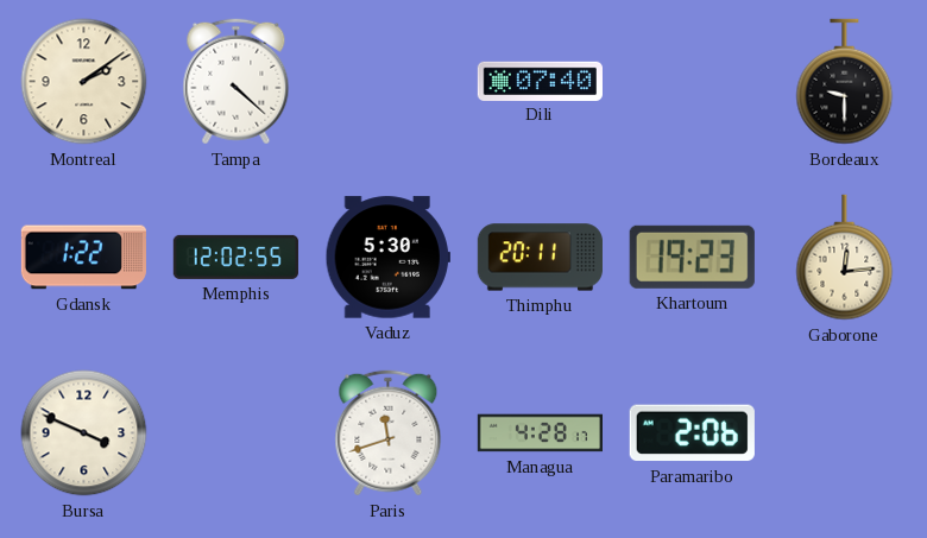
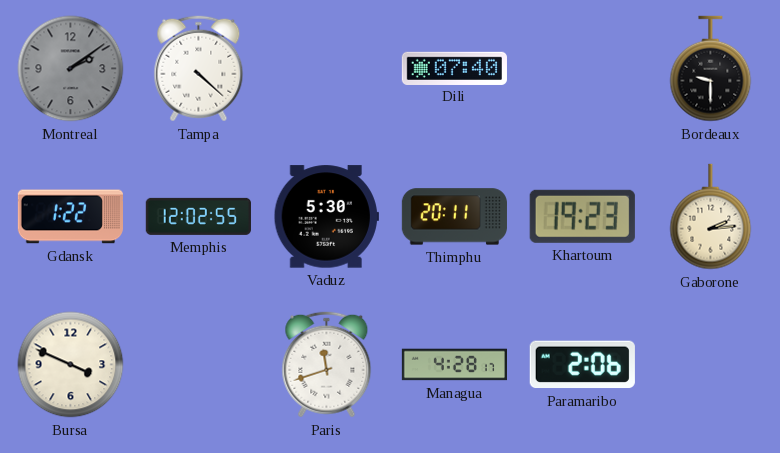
Montreal dial: cream -> grey
Gaborone: 12:14 -> 2:14
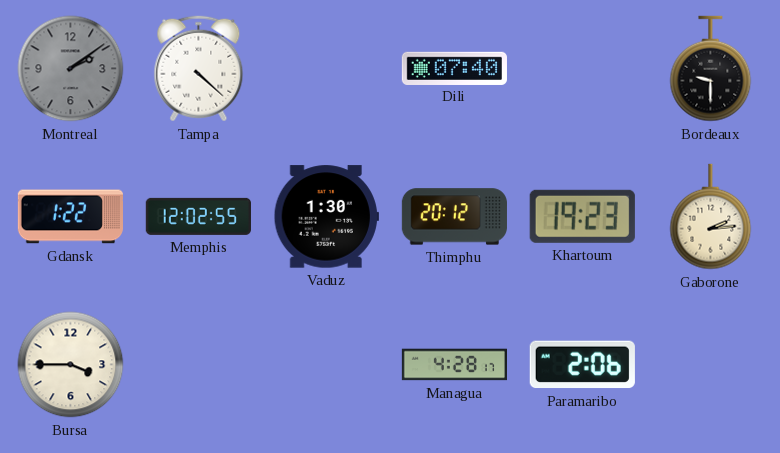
Vaduz: 5:30 -> 1:30
Thimphu: 20:11 -> 20:12
Bursa: 3:49 -> 3:45
Paris: 11:42 -> none
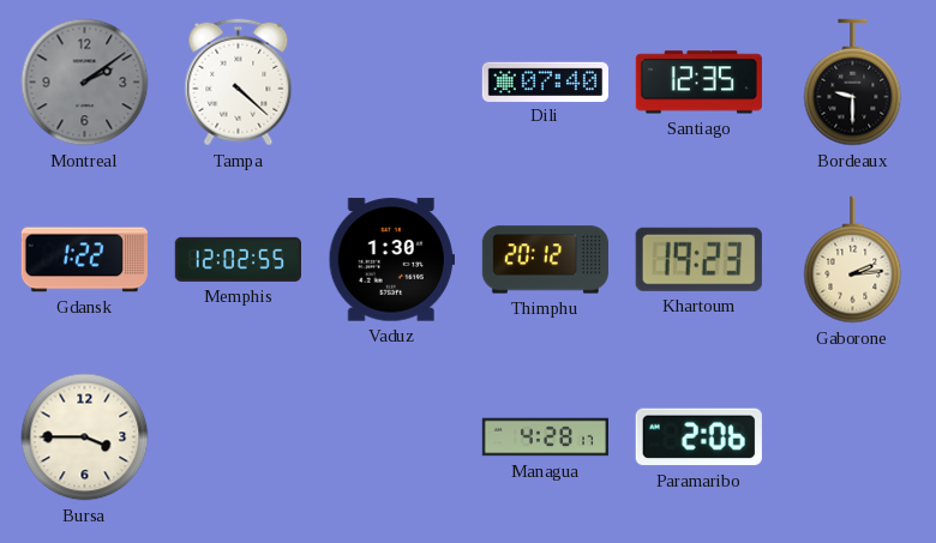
Santiago: none -> 12:35
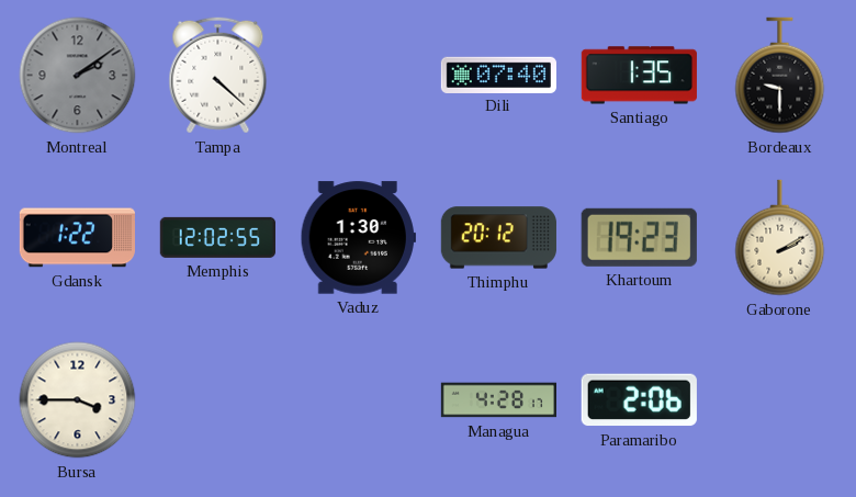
Santiago: 12:35 -> 1:35
Gaborone: 2:14 -> 2:10
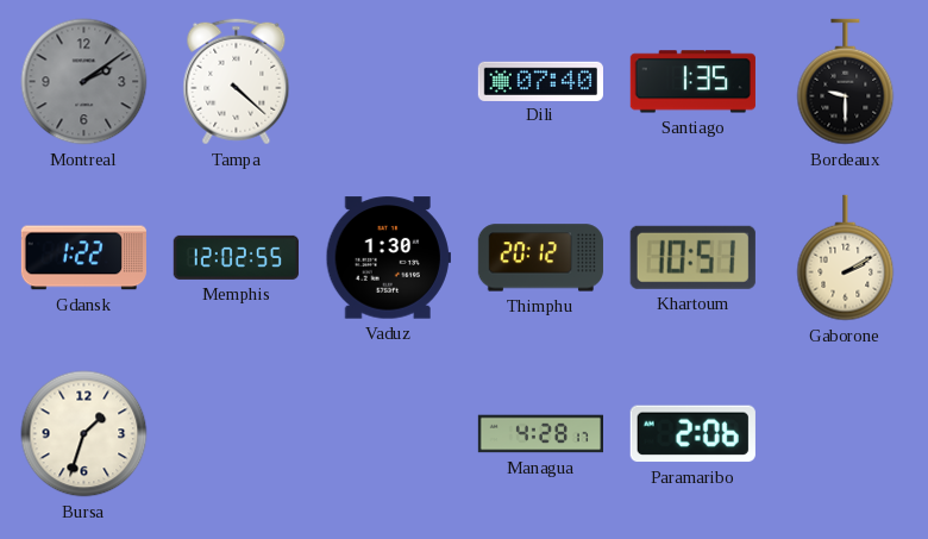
Khartoum: 19:23 -> 10:51
Bursa: 3:45 -> 1:33
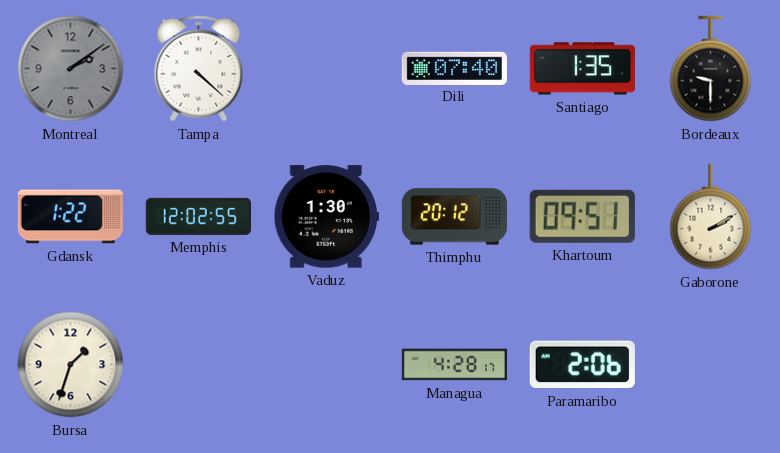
Khartoum: 10:51 -> 09:51
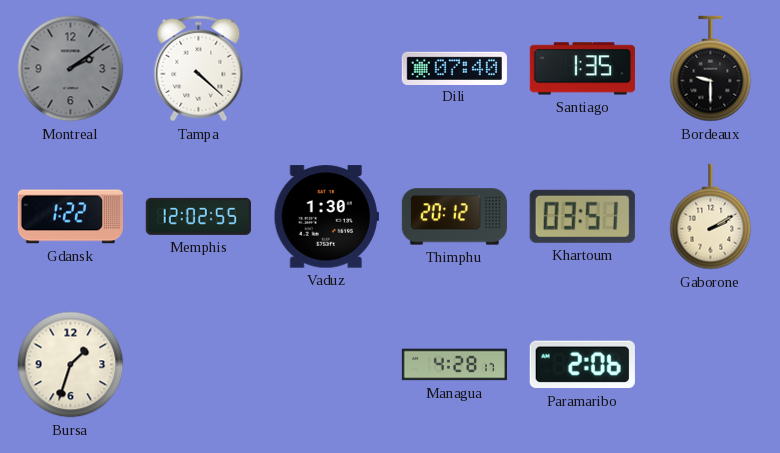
Khartoum: 09:51 -> 03:51
